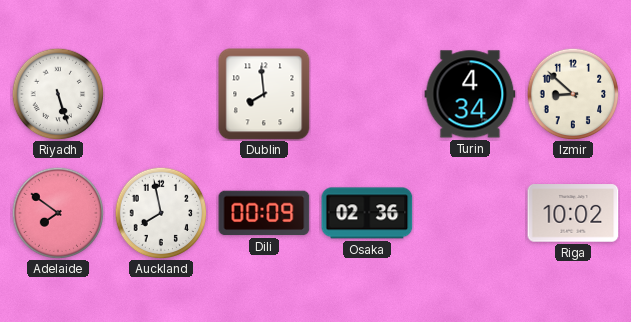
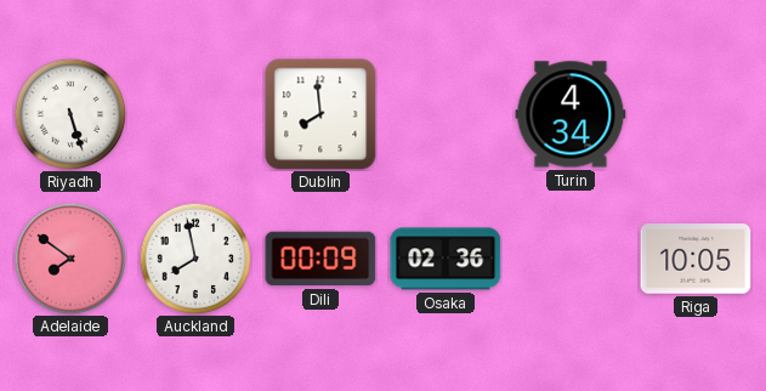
Izmir: 8:52 -> none
Riga: 10:02 -> 10:05
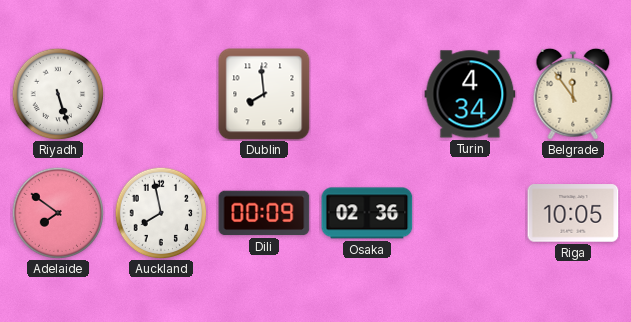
Belgrade: none -> 11:54
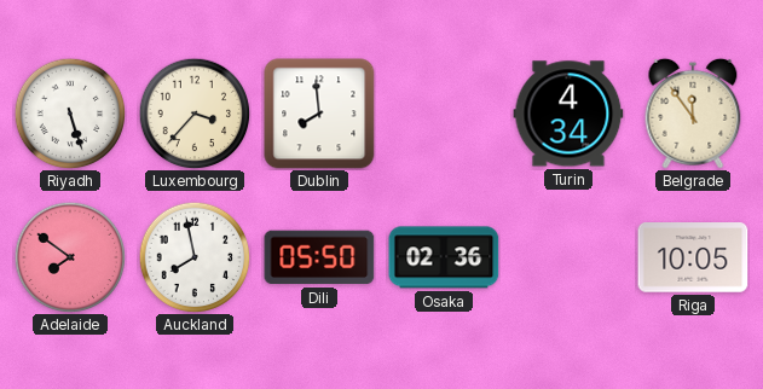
Luxembourg: none -> 3:37
Dili: 00:09 -> 05:50
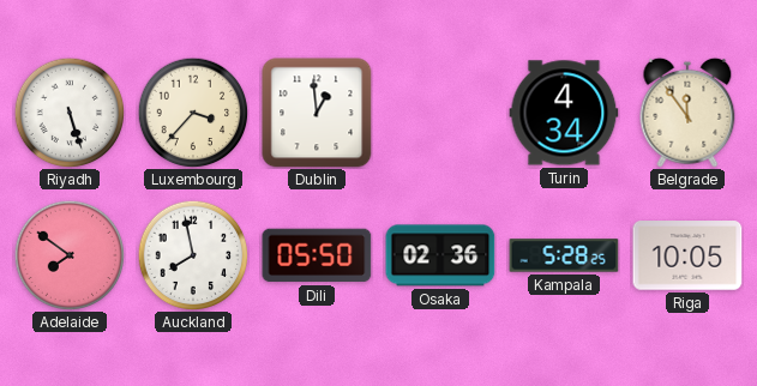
Dublin: 7:59 -> 12:59
Kampala: none -> 5:28
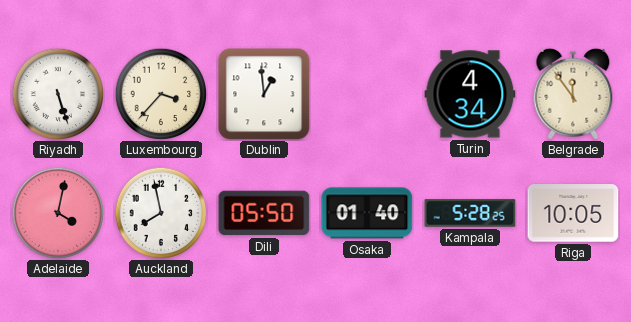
Adelaide: 7:51 -> 4:02
Osaka: 02:36 -> 01:40
